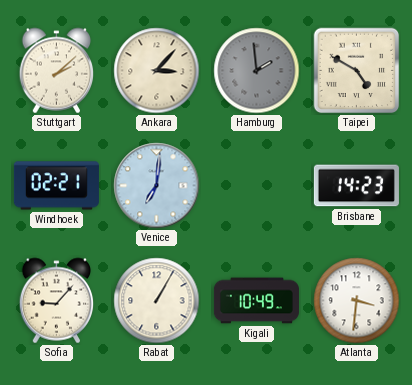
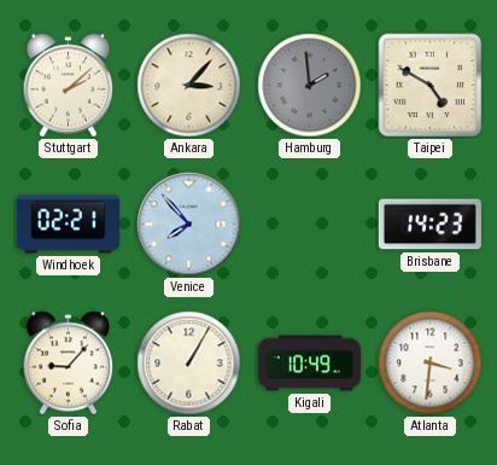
Venice: 7:01 -> 7:53
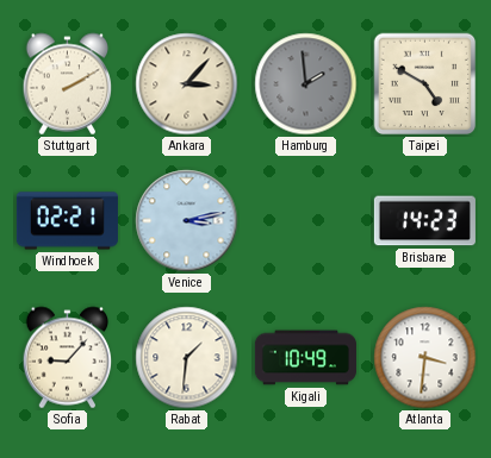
Stuttgart: 2:08 -> 2:10
Venice: 7:53 -> 3:13
Rabat: 1:05 -> 1:31
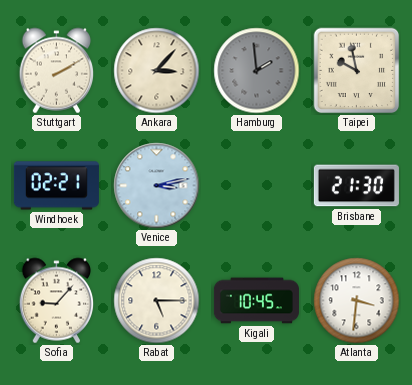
Taipei: 4:50 -> 9:58
Brisbane: 14:23 -> 21:30
Rabat: 1:31 -> 5:15
Kigali: 10:49 -> 10:45
